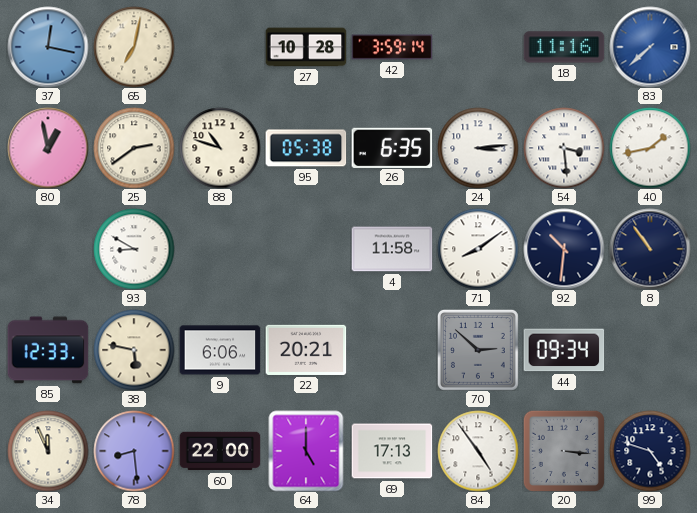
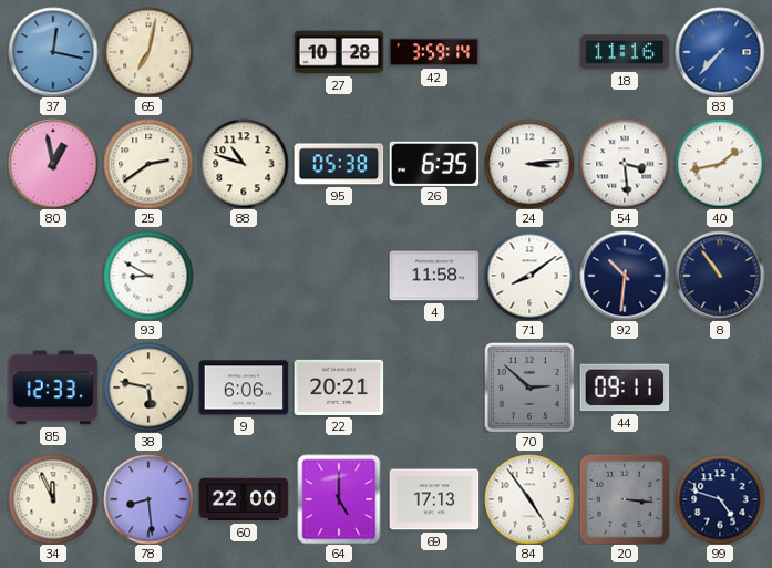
83: 7:38 -> 7:37
44: 09:34 -> 09:11
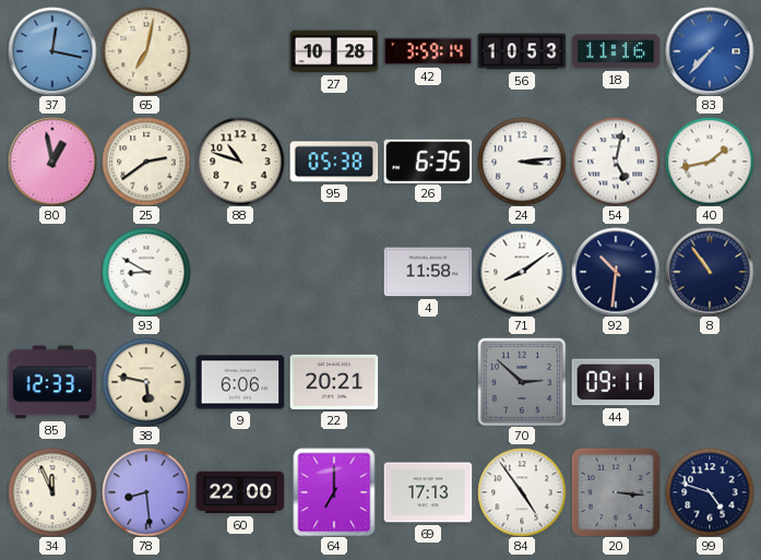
56: none -> 10:53
54: 3:29 -> 5:02
64: 5:00 -> 7:00
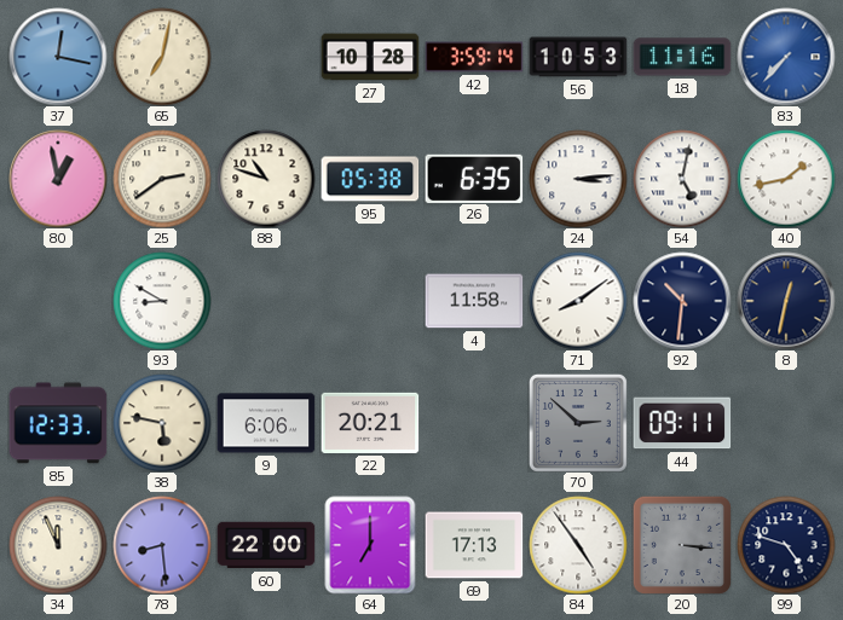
8: 10:54 -> 12:32
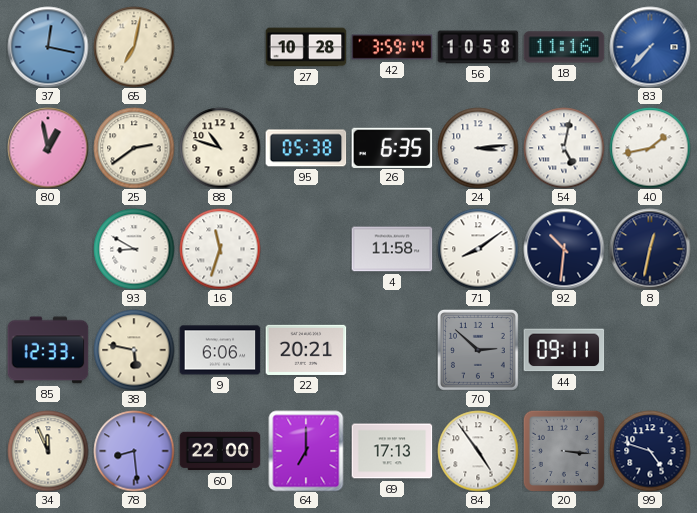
56: 10:53 -> 10:58
16: none -> 11:33
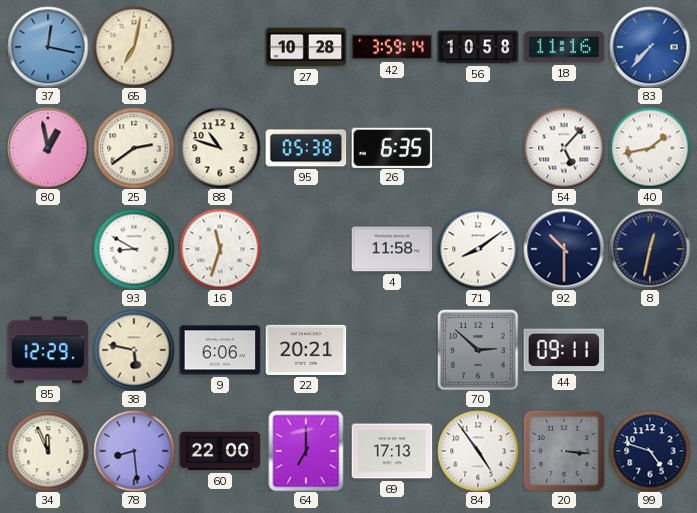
24: 3:14 -> none
54: 5:02 -> 5:07
92: 10:31 -> 10:30
85: 12:33 -> 12:29
